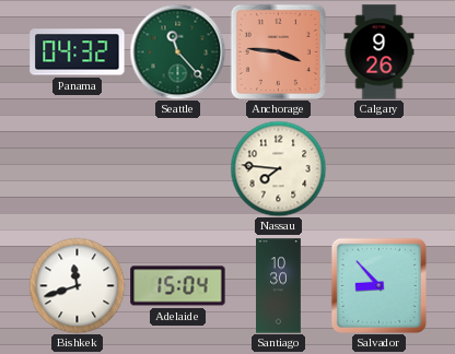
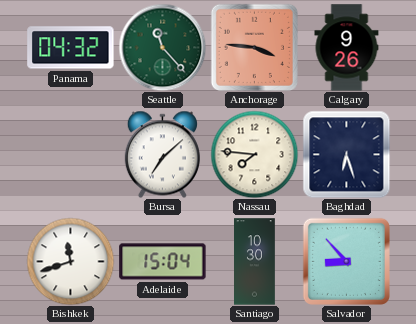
Bursa: none -> 7:08
Baghdad: none -> 6:27
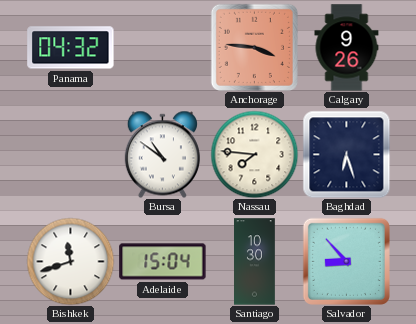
Seattle: 11:23 -> none
Bursa: 7:08 -> 10:51
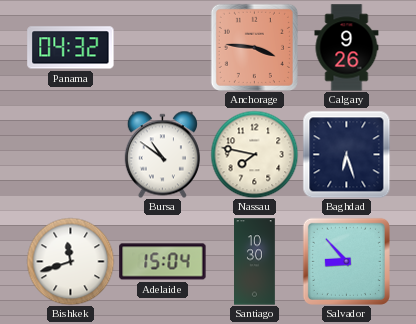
Nassau: 7:46 -> 7:47
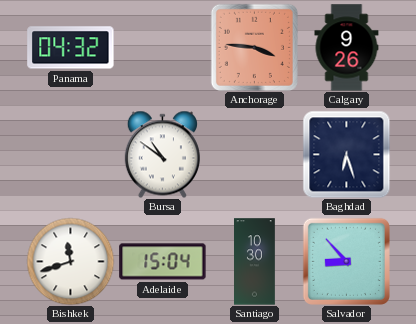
Nassau: 7:47 -> none
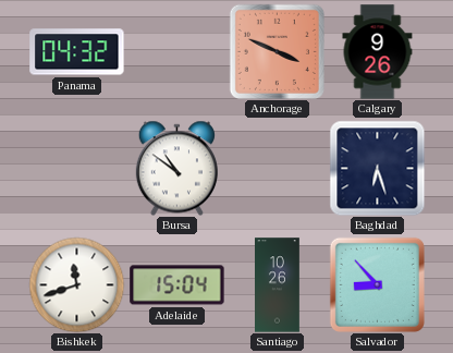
Anchorage: 3:46 -> 3:49
Santiago: 10:30 -> 10:26
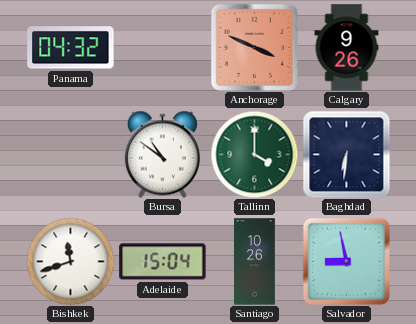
Tallinn: none -> 4:00
Baghdad: 6:27 -> 6:31
Salvador: 8:53 -> 8:58
